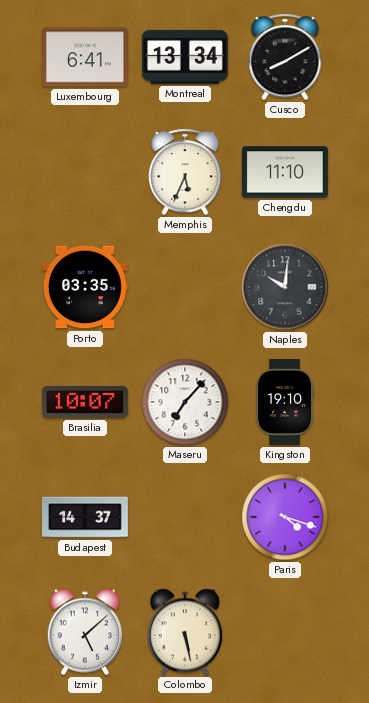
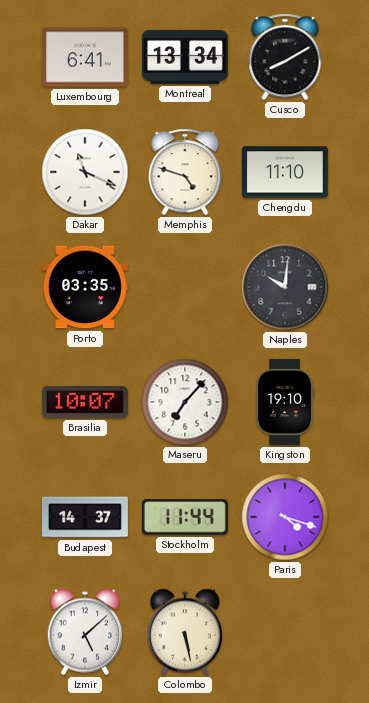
Dakar: none -> 11:19
Memphis: 5:34 -> 4:48
Stockholm: none -> 11:44
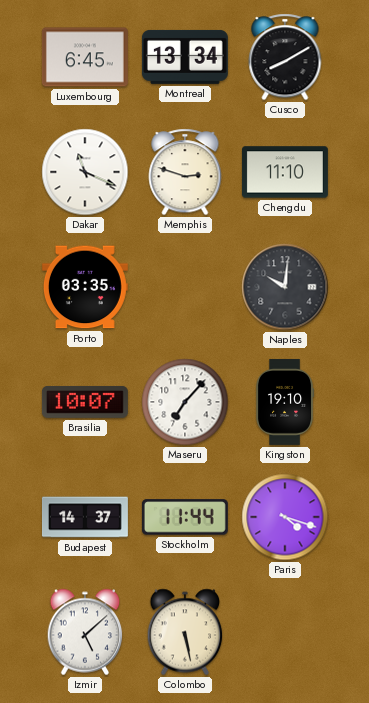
Luxembourg: 6:41 -> 6:45
Memphis: 4:48 -> 2:48
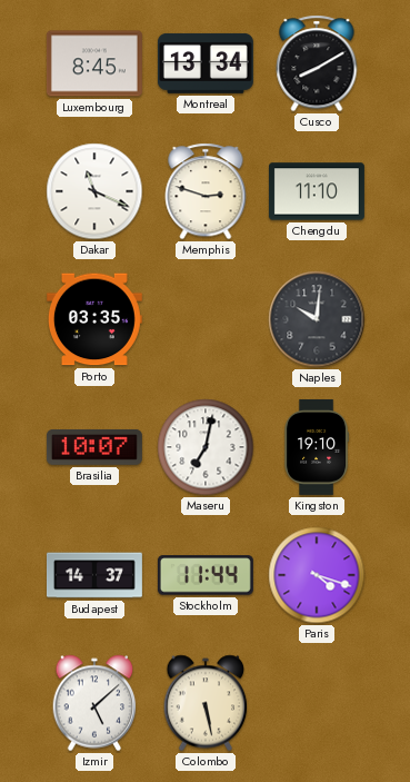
Luxembourg: 6:45 -> 8:45
Maseru: 7:07 -> 7:02
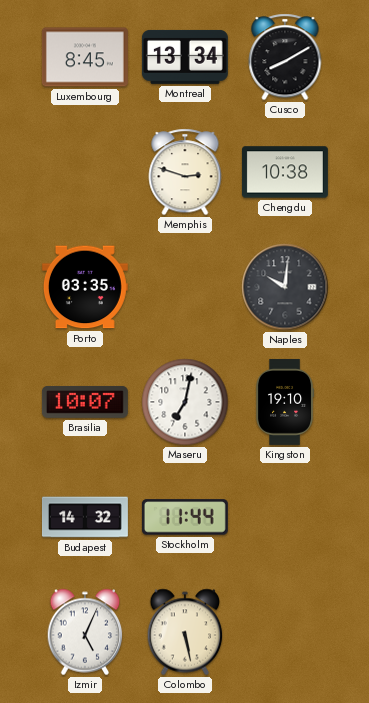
Dakar: 11:19 -> none
Chengdu: 11:10 -> 10:38
Budapest: 14:37 -> 14:32
Paris: 4:18 -> none
Izmir: 5:08 -> 5:04
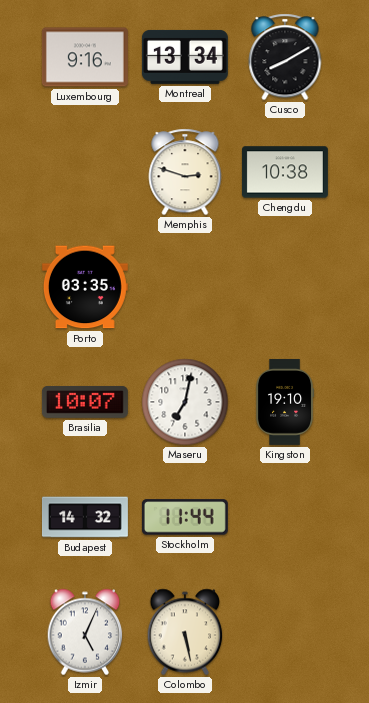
Luxembourg: 8:45 -> 9:16
Naples: 10:01 -> none
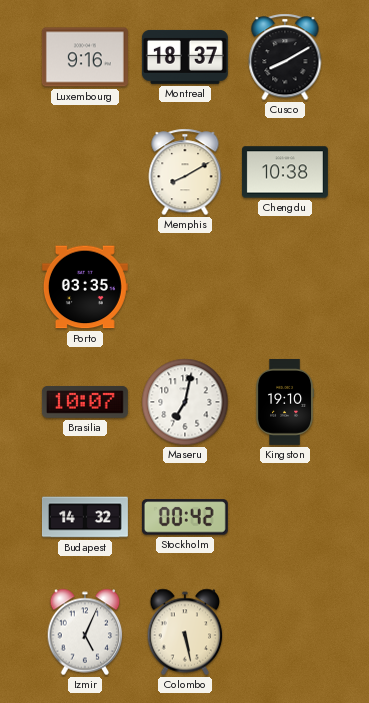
Montreal: 13:34 -> 18:37
Memphis: 2:48 -> 8:10
Stockholm: 11:44 -> 00:42
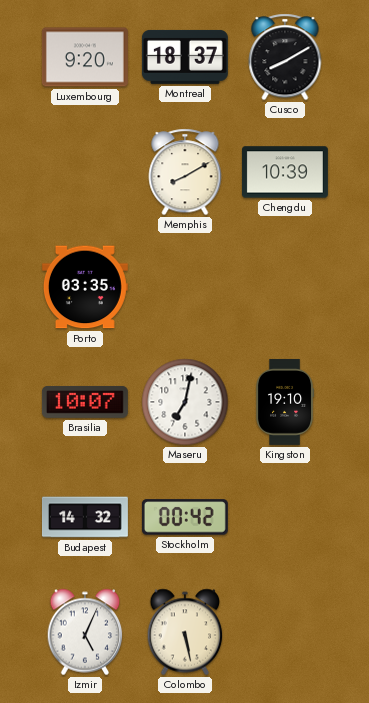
Luxembourg: 9:16 -> 9:20
Chengdu: 10:38 -> 10:39
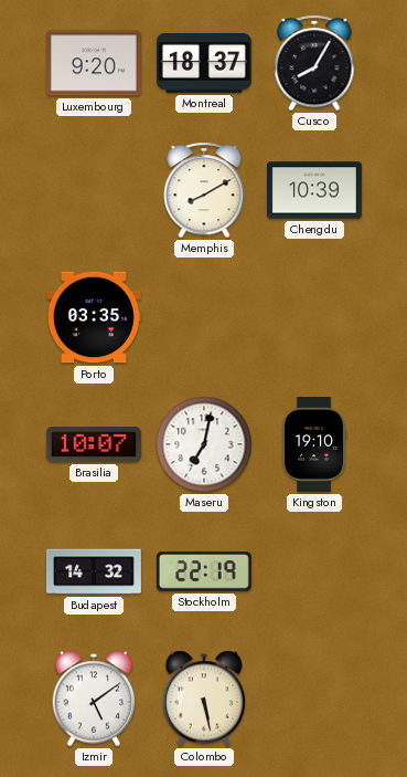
Cusco: 8:10 -> 8:05
Stockholm: 00:42 -> 22:19
Izmir: 5:04 -> 5:09
